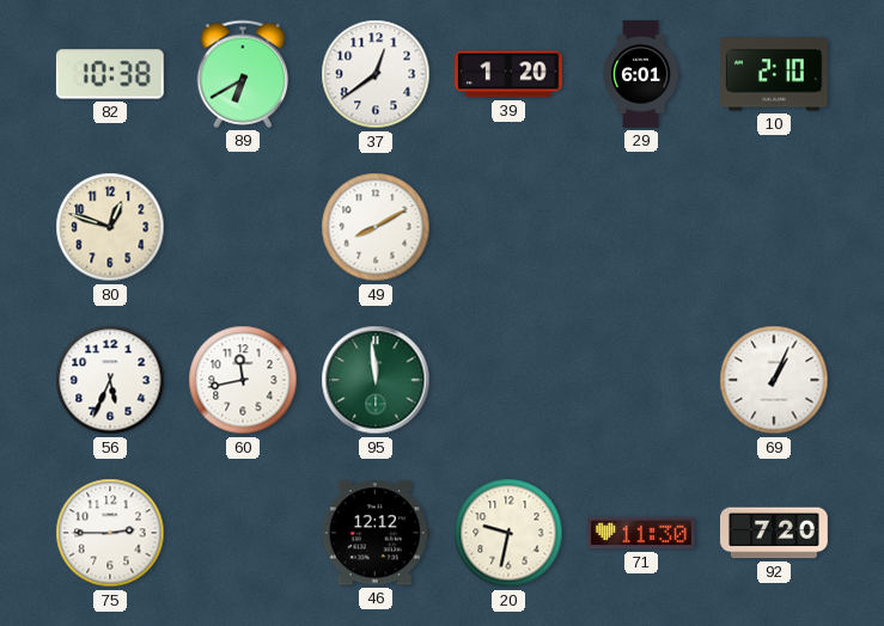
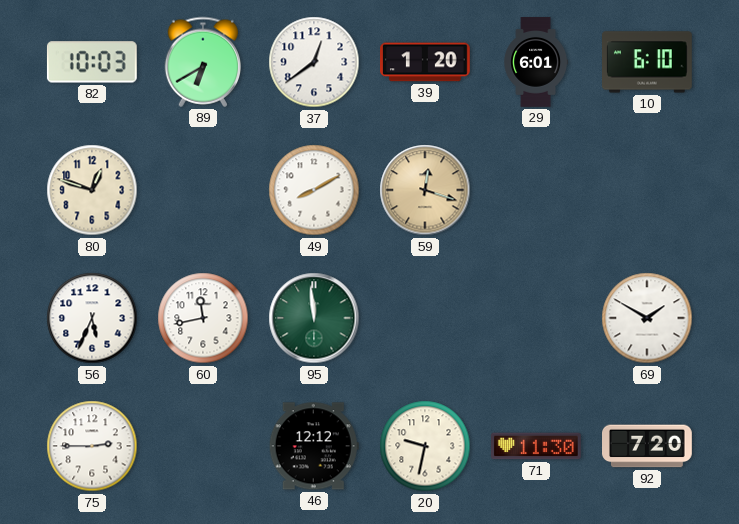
82: 10:38 -> 10:03
10: 2:10 -> 6:10
59: none -> 12:18
69: 1:04 -> 1:50
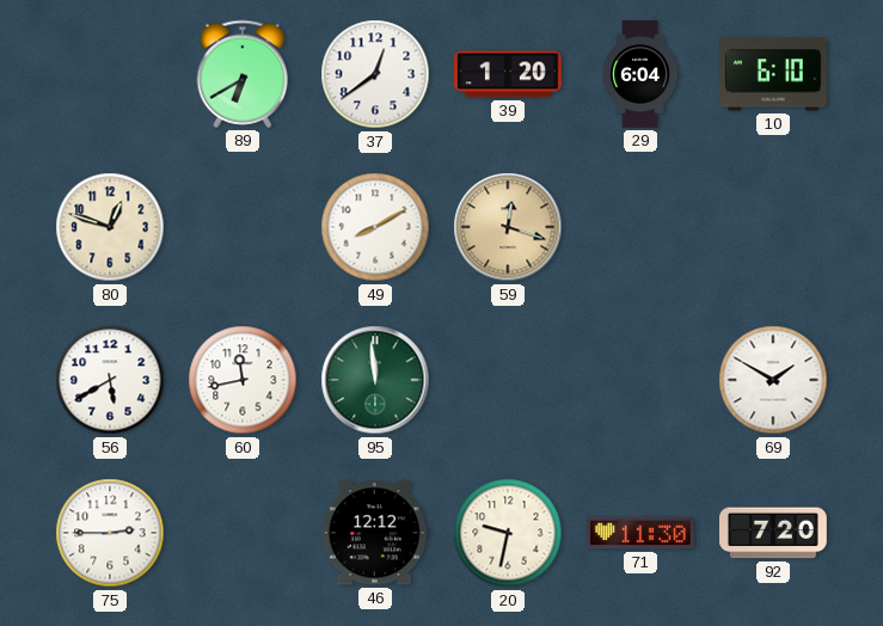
82: 10:03 -> none
29: 6:01 -> 6:04
56: 5:34 -> 5:40
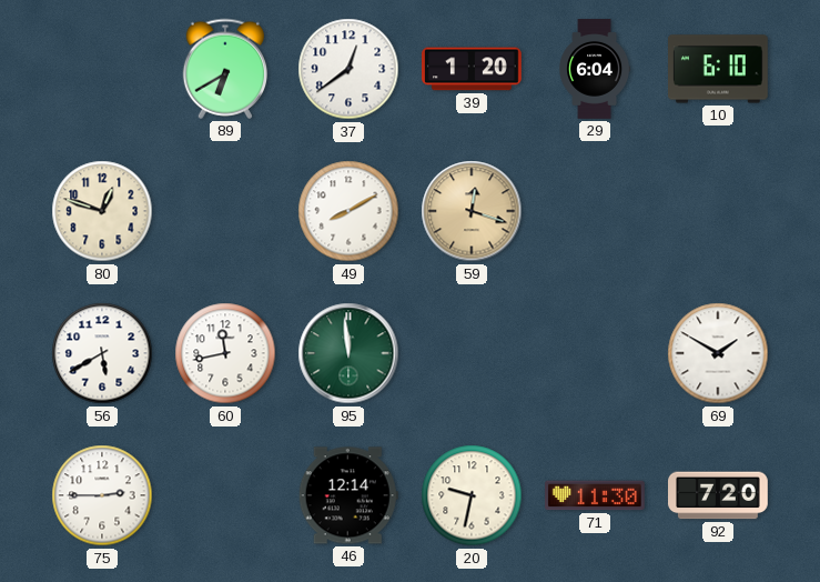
46: 12:12 -> 12:14
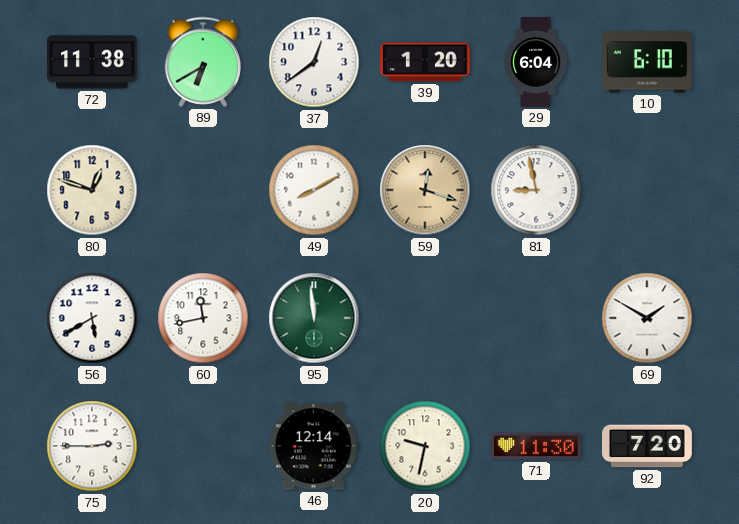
72: none -> 11:38
81: none -> 8:58
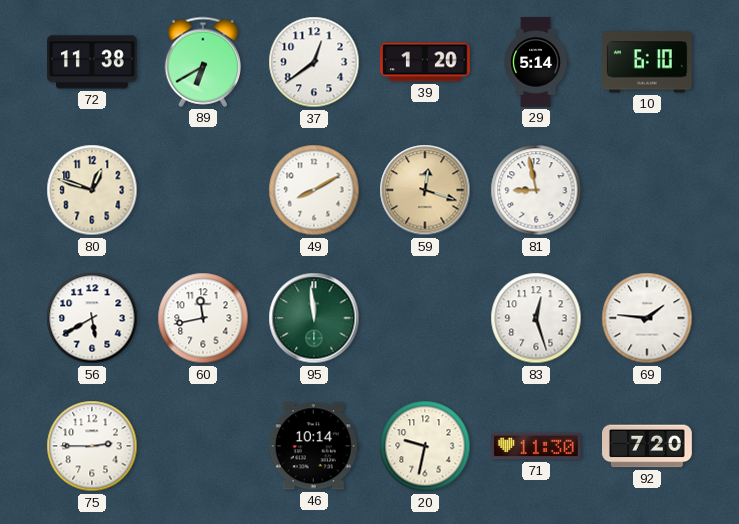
29: 6:04 -> 5:14
83: none -> 12:27
69: 1:50 -> 1:46
46: 12:14 -> 10:14
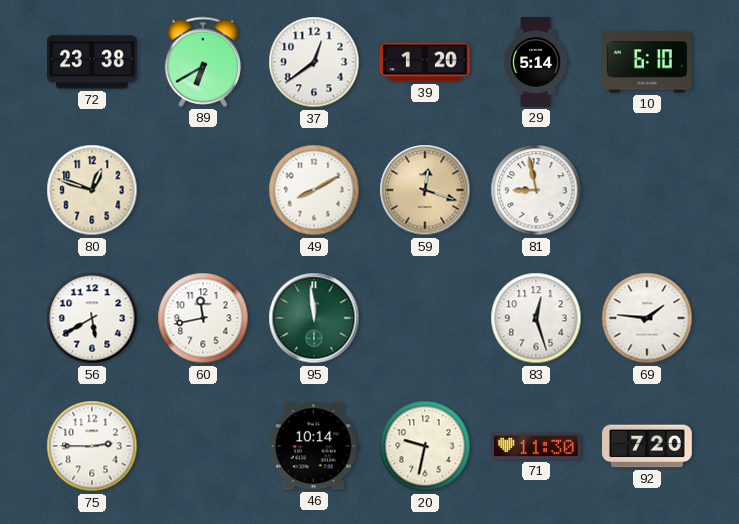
72: 11:38 -> 23:38
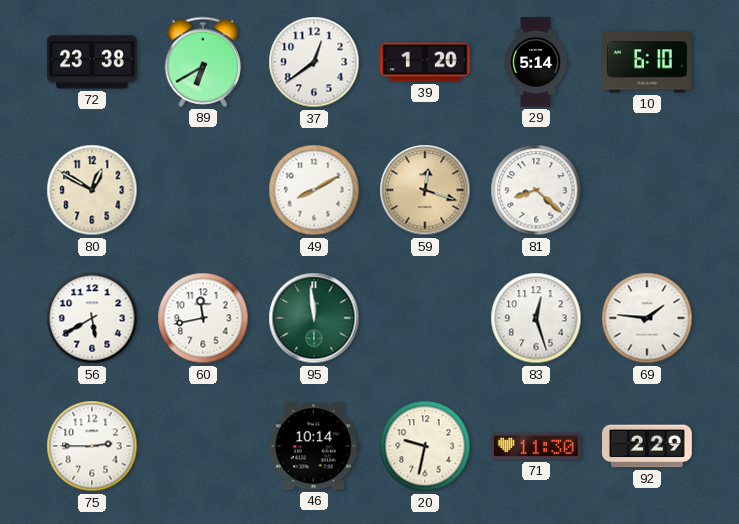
80: 12:48 -> 12:50
81: 8:58 -> 8:22
92: 7:20 -> 2:29
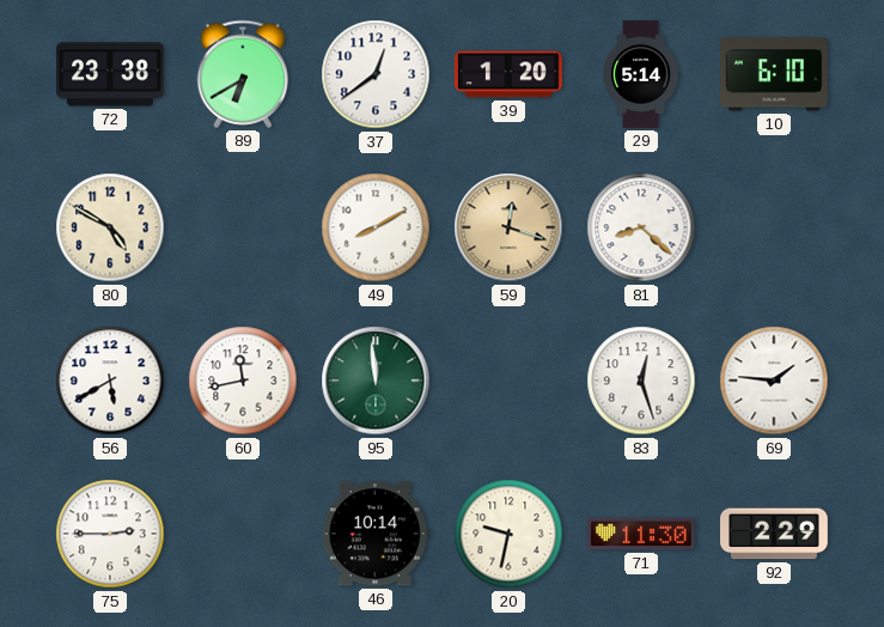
80: 12:50 -> 4:50
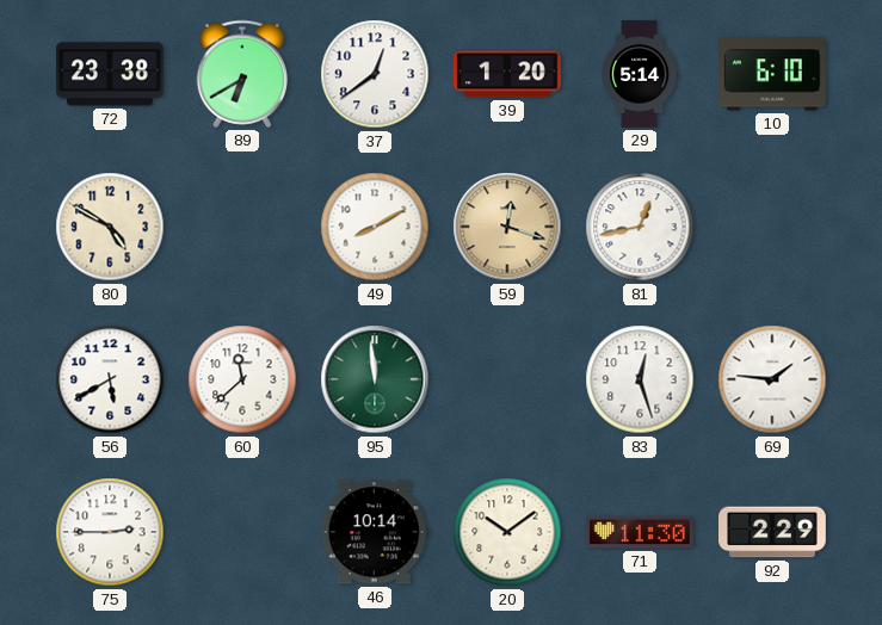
81: 8:22 -> 12:43
60: 11:43 -> 11:38
20: 9:32 -> 10:09
